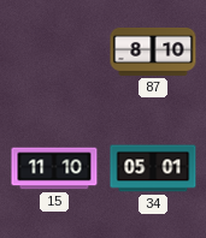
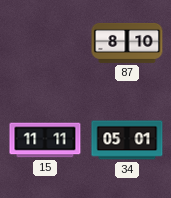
15: 11:10 -> 11:11
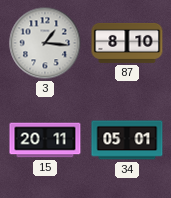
3: none -> 1:16
15: 11:11 -> 20:11
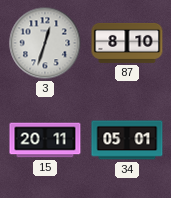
3: 1:16 -> 12:33
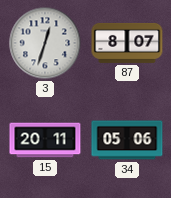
87: 8:10 -> 8:07
34: 05:01 -> 05:06
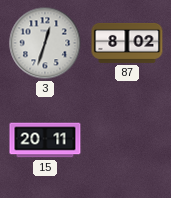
87: 8:07 -> 8:02
34: 05:06 -> none
